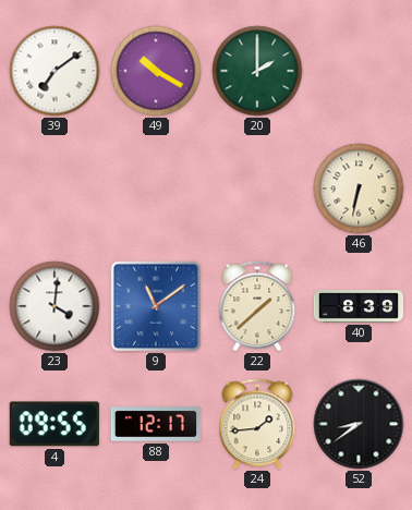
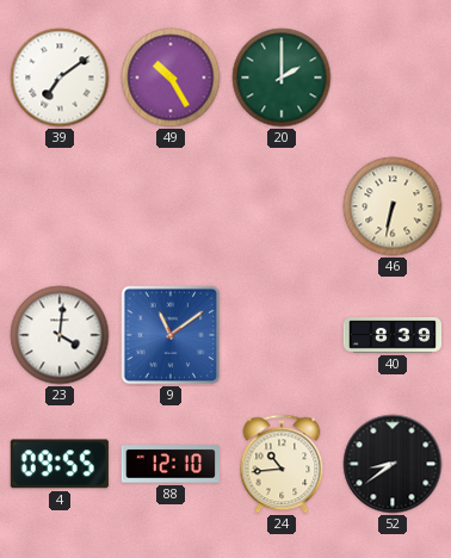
49: 10:20 -> 10:25
22: 1:38 -> none
88: 12:17 -> 12:10
24: 1:44 -> 10:44
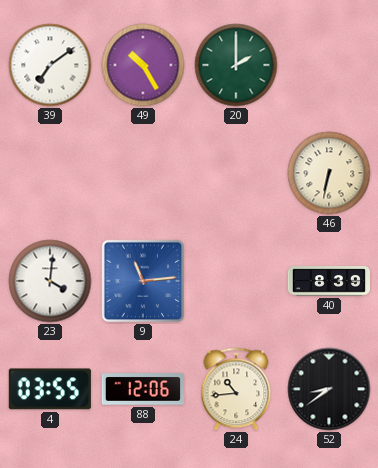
9: 11:09 -> 11:14
4: 09:55 -> 03:55
88: 12:10 -> 12:06
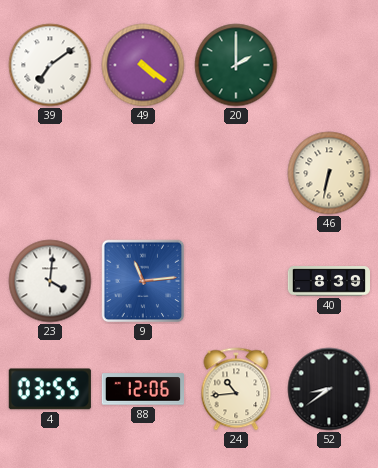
49: 10:25 -> 4:21
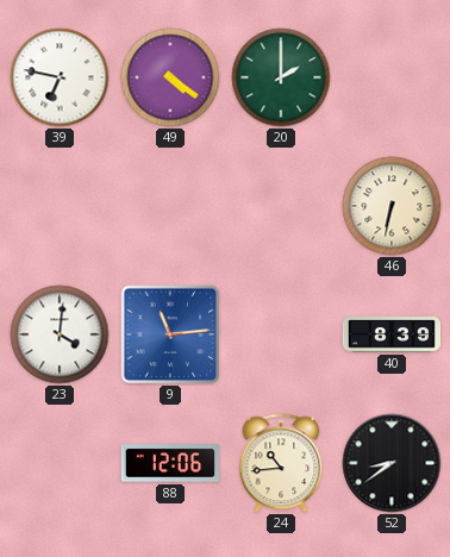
39: 7:09 -> 6:47
4: 03:55 -> none
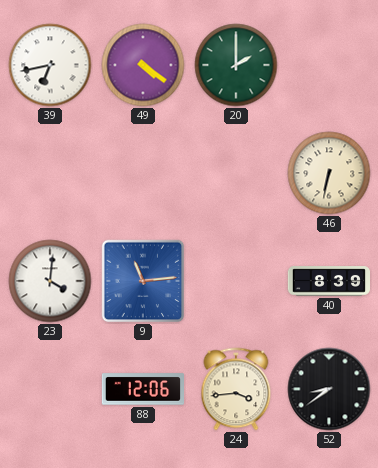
39: 6:47 -> 6:43
24: 10:44 -> 3:44
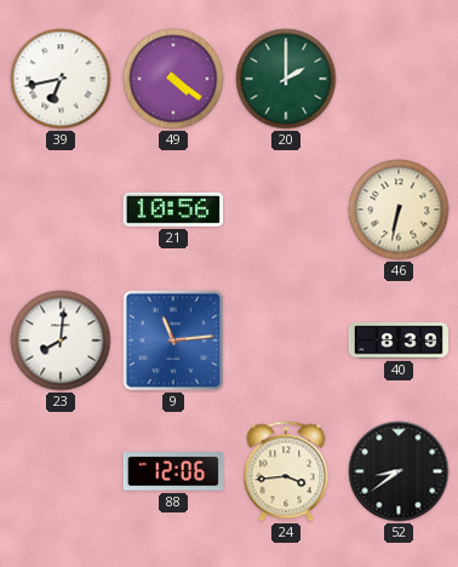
21: none -> 10:56
23: 4:01 -> 8:01
